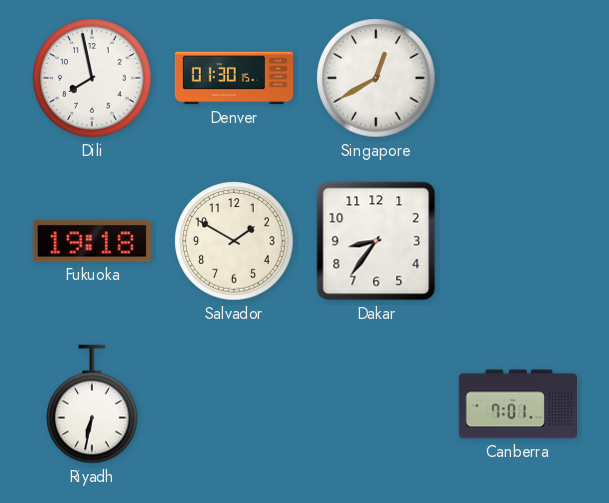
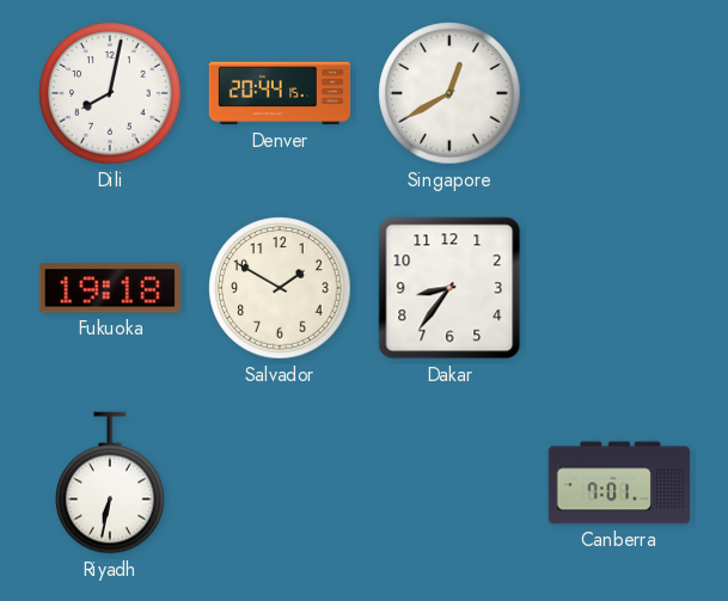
Dili: 7:58 -> 8:02
Denver: 01:30 -> 20:44
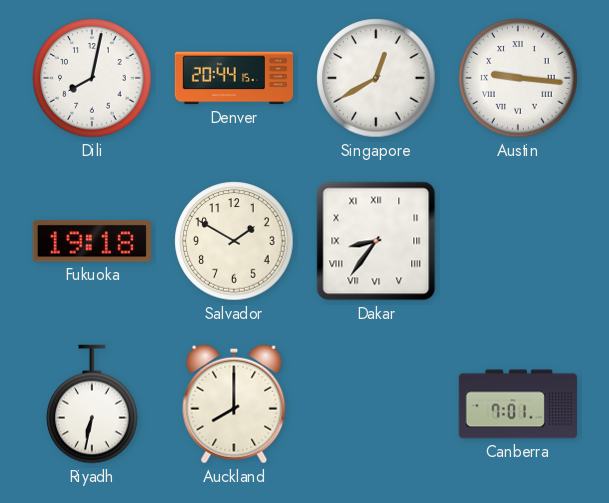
Austin: none -> 9:16
Dakar numerals: Arabic -> Roman
Auckland: none -> 8:00
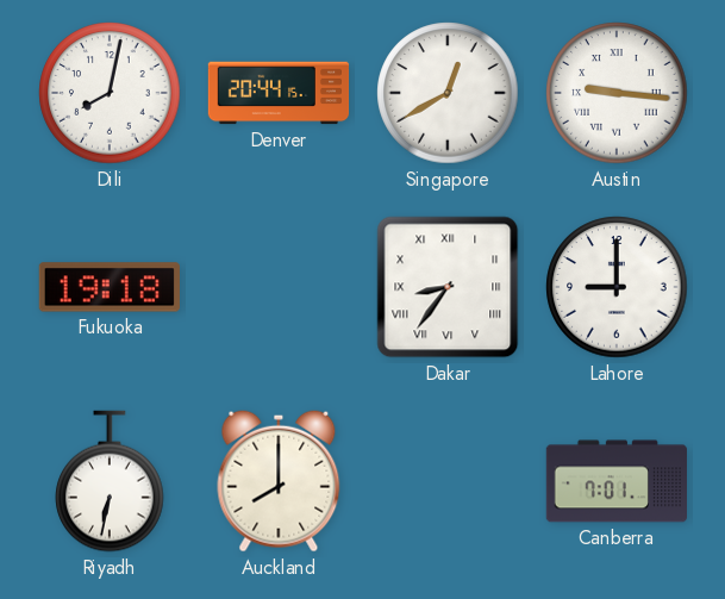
Salvador: 1:50 -> none
Lahore: none -> 9:00
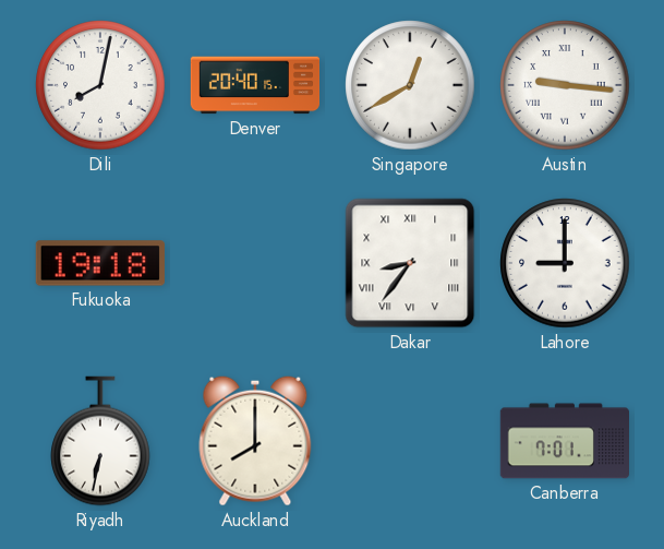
Denver: 20:44 -> 20:40
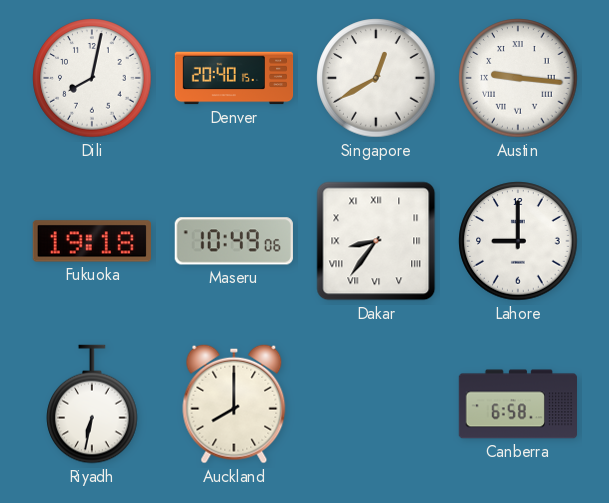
Maseru: none -> 10:49
Canberra: 7:01 -> 6:58
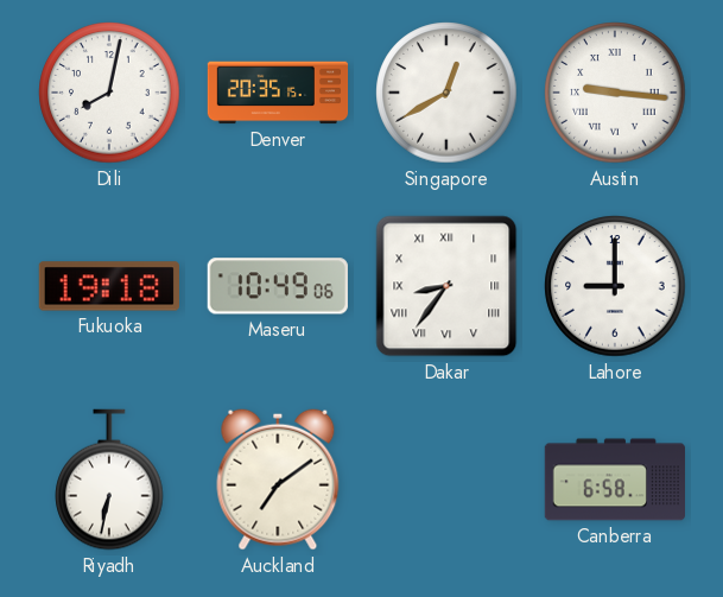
Denver: 20:40 -> 20:35
Auckland: 8:00 -> 7:09
